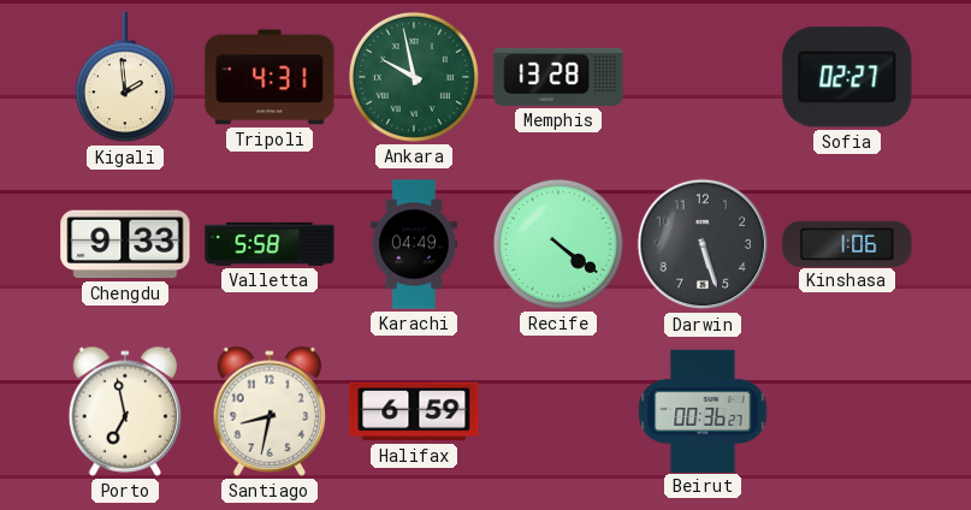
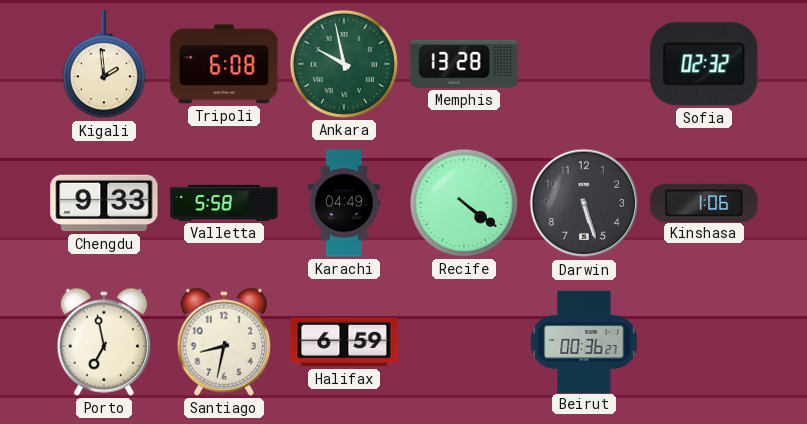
Tripoli: 4:31 -> 6:08
Sofia: 02:27 -> 02:32
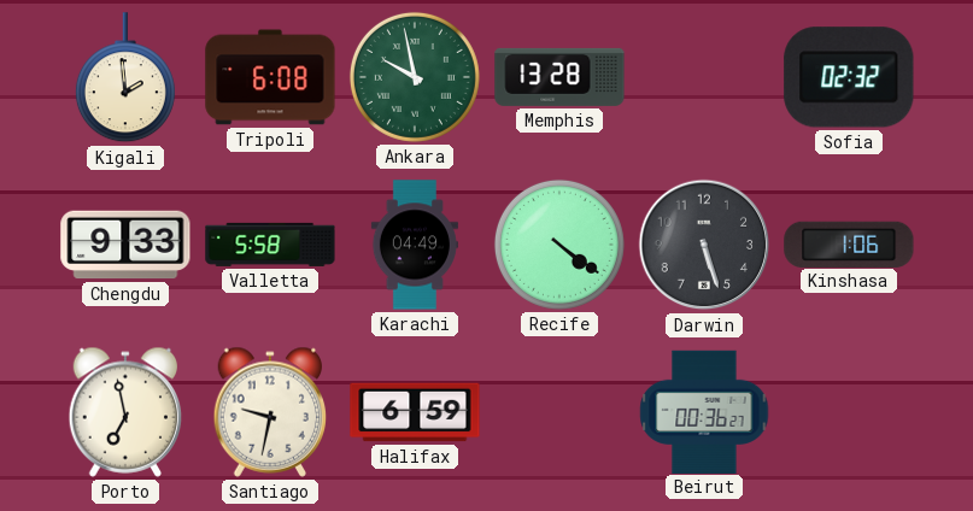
Santiago: 8:32 -> 9:32
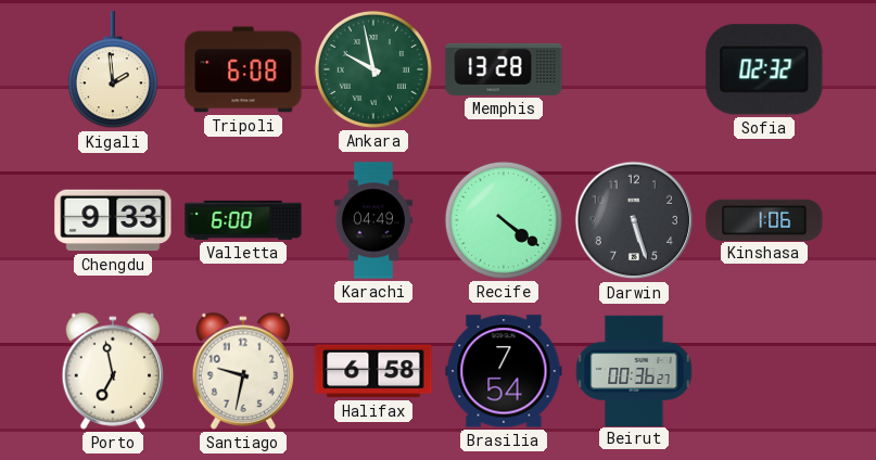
Valletta: 5:58 -> 6:00
Halifax: 6:59 -> 6:58
Brasilia: none -> 7:54
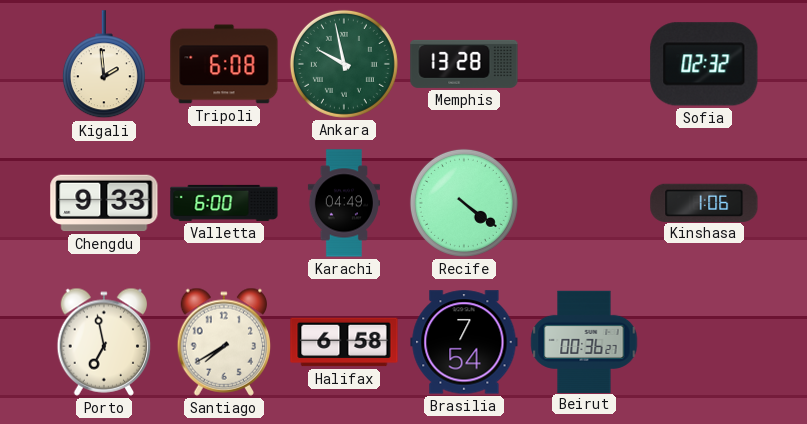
Darwin: 5:27 -> none
Santiago: 9:32 -> 7:40
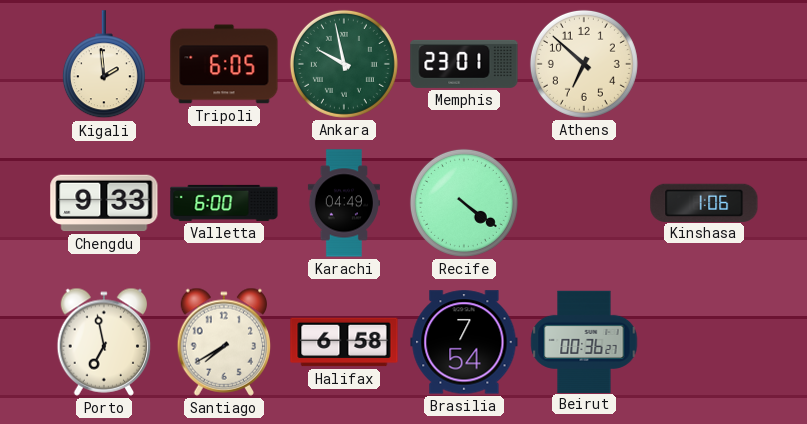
Tripoli: 6:08 -> 6:05
Memphis: 13:28 -> 23:01
Athens: none -> 6:52
Sofia: 02:32 -> none
